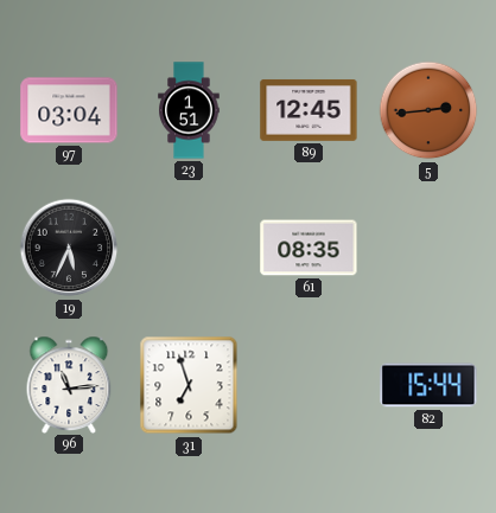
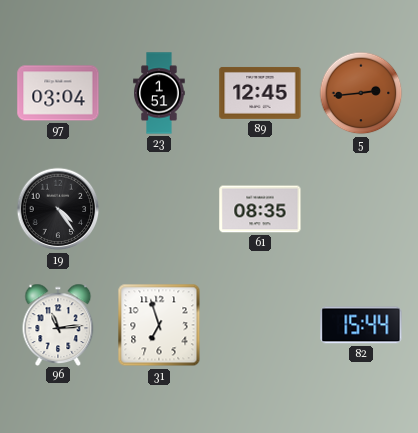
19: 5:34 -> 4:24
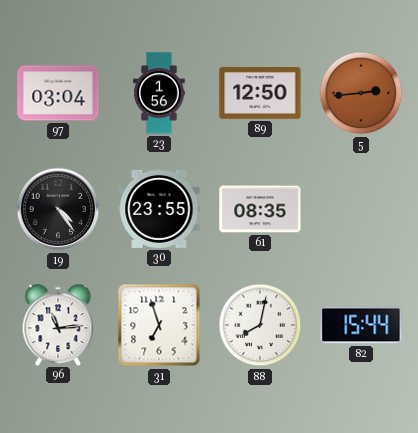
23: 1:51 -> 1:56
89: 12:45 -> 12:50
30: none -> 23:55
88: none -> 8:02
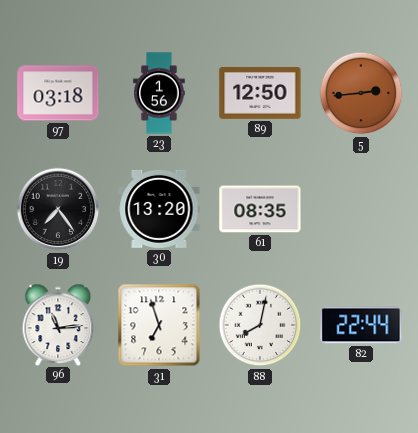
97: 03:04 -> 03:18
19: 4:24 -> 7:24
30: 23:55 -> 13:20
82: 15:44 -> 22:44
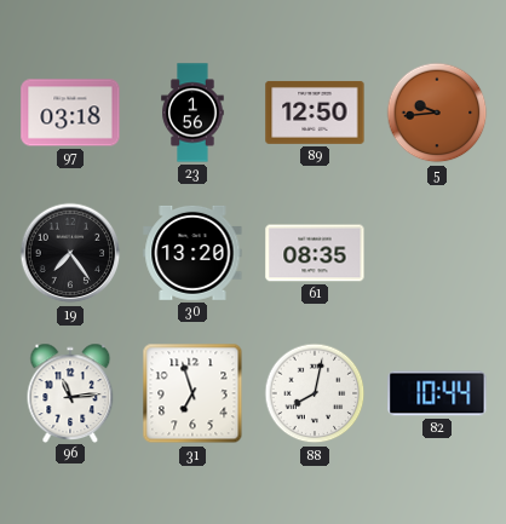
5: 2:44 -> 9:44
82: 22:44 -> 10:44
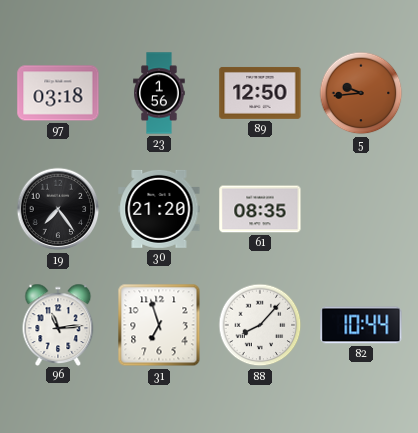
30: 13:20 -> 21:20
88: 8:02 -> 8:07
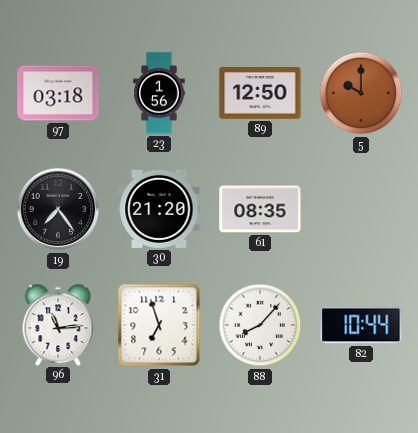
5: 9:44 -> 10:00
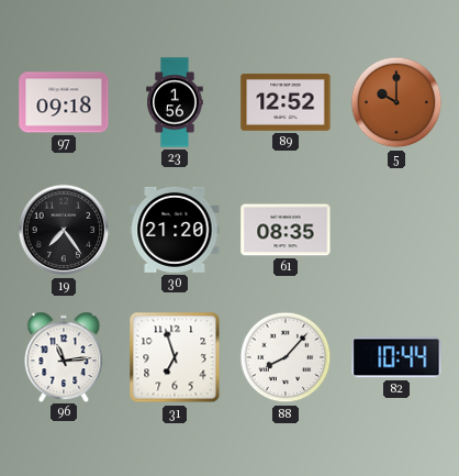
97: 03:18 -> 09:18
89: 12:50 -> 12:52
